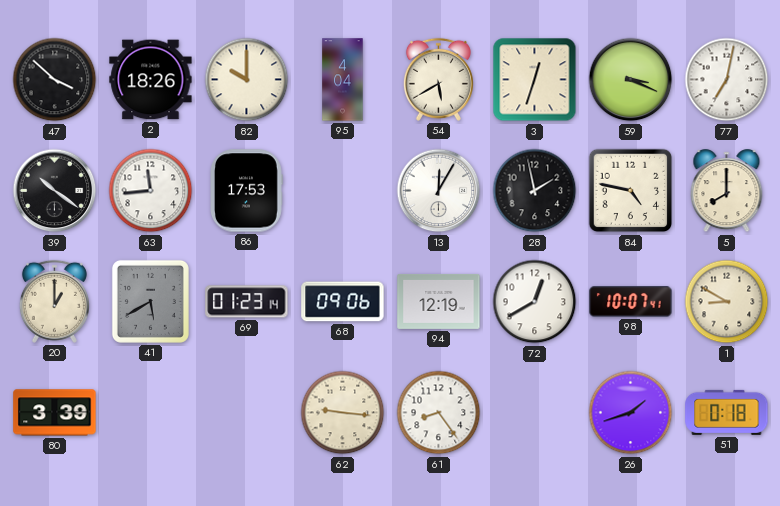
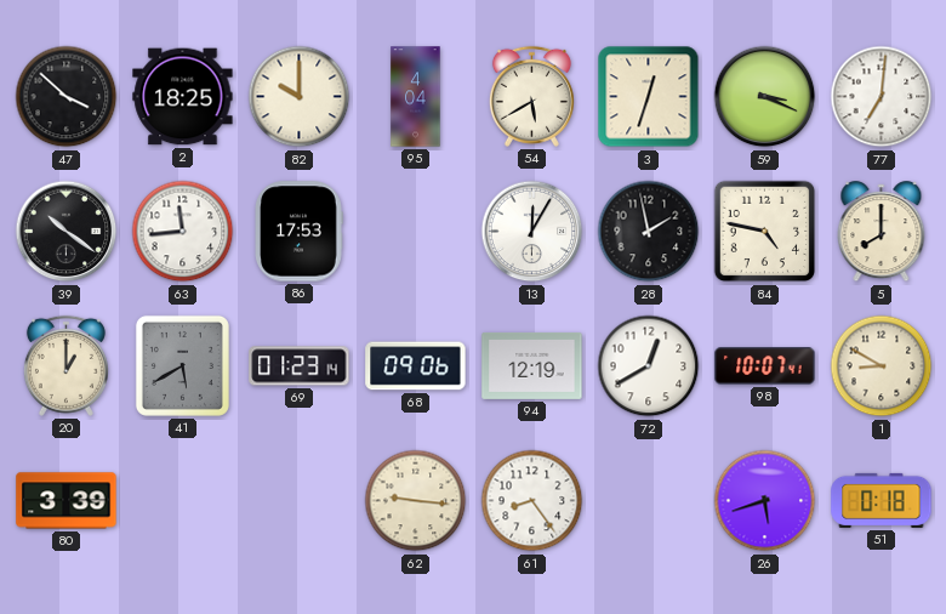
2: 18:26 -> 18:25
77: 7:02 -> 7:01
26: 1:42 -> 5:42
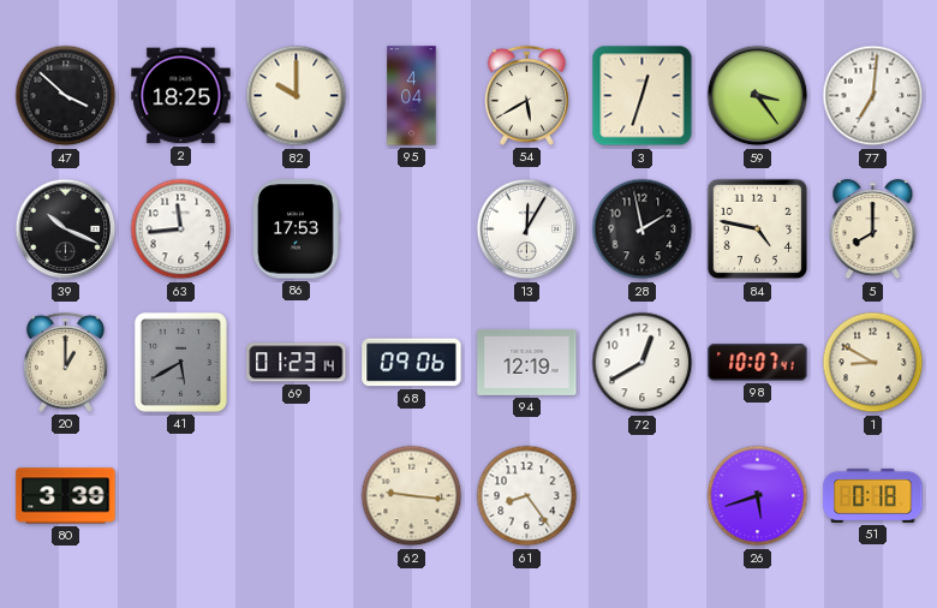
59: 3:19 -> 3:24
39: 10:21 -> 10:19
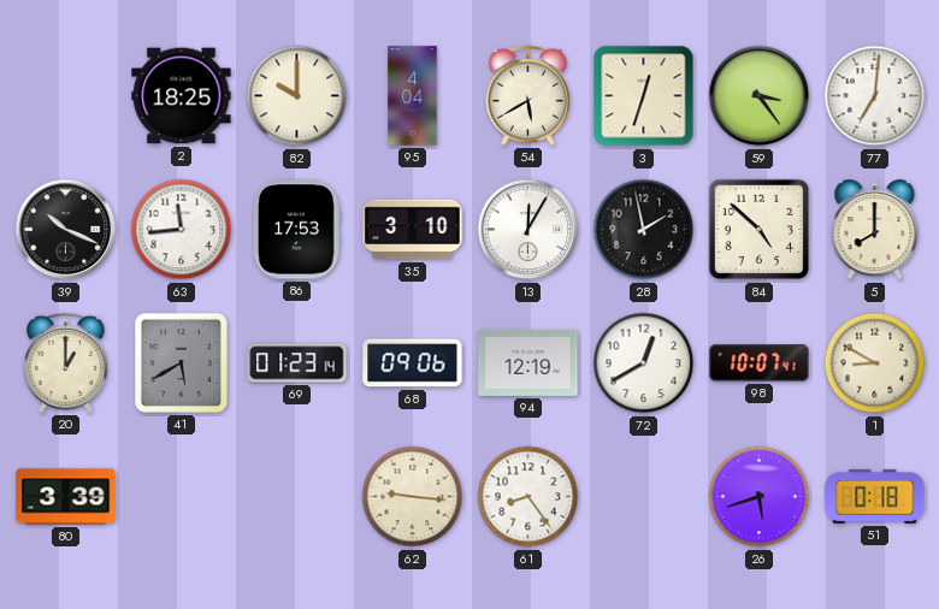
47: 3:52 -> none
35: none -> 3:10
84: 4:47 -> 4:52
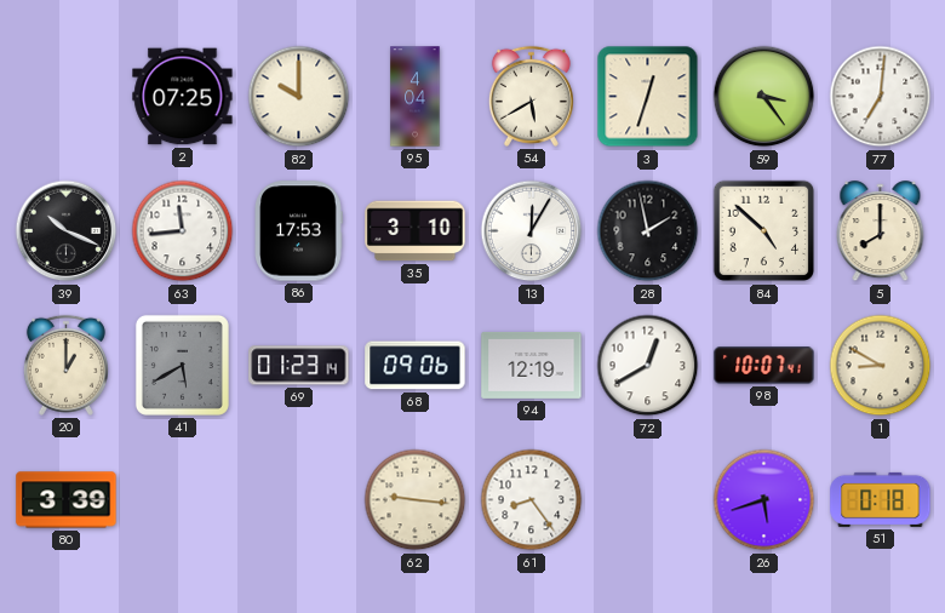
2: 18:25 -> 07:25
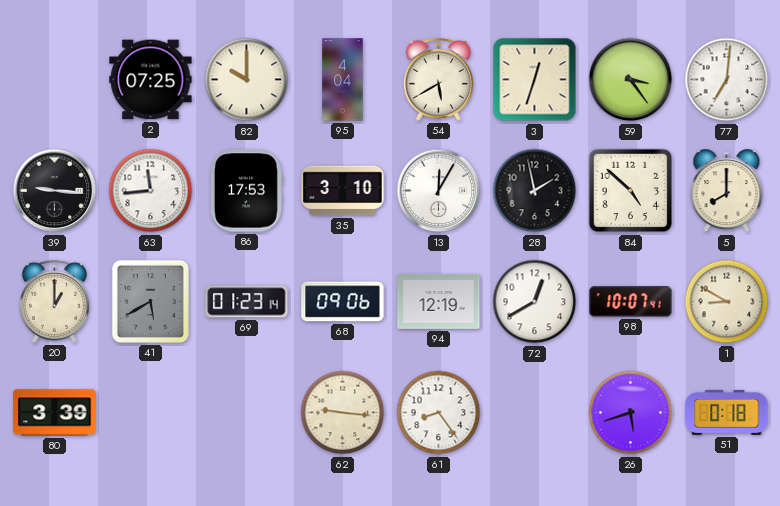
39: 10:19 -> 9:16
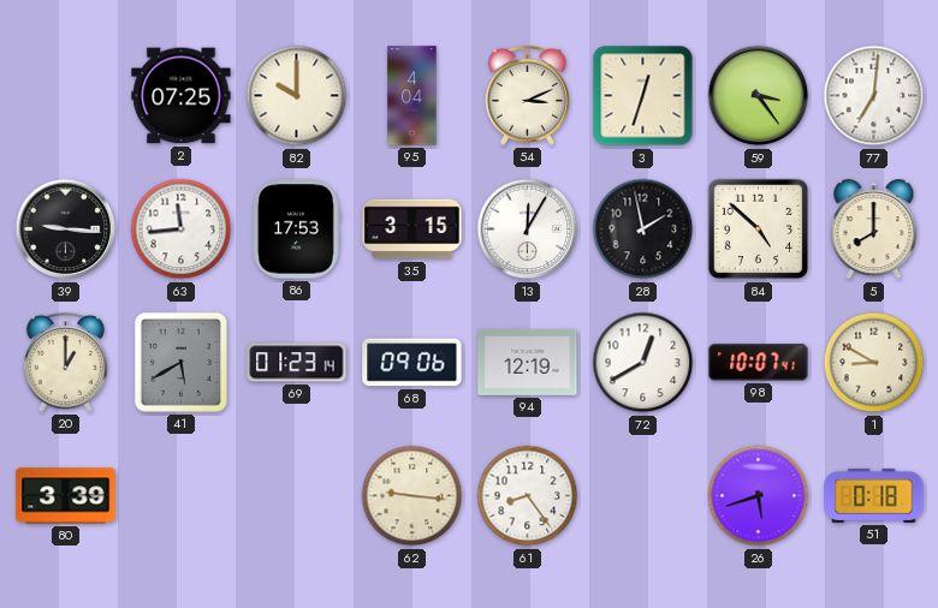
54: 5:40 -> 3:11
35: 3:10 -> 3:15
